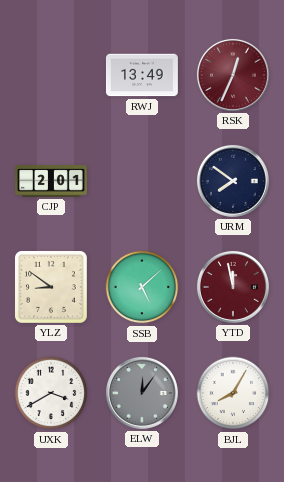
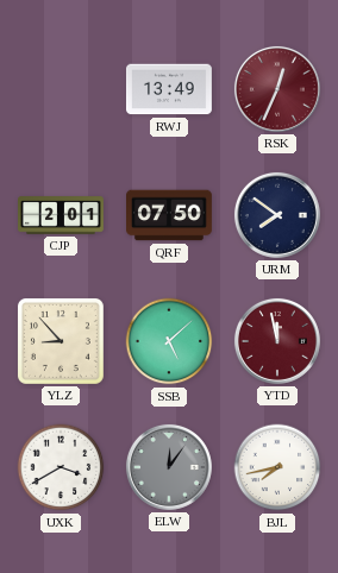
QRF: none -> 07:50
YLZ: 8:51 -> 8:53
BJL: 8:05 -> 7:43
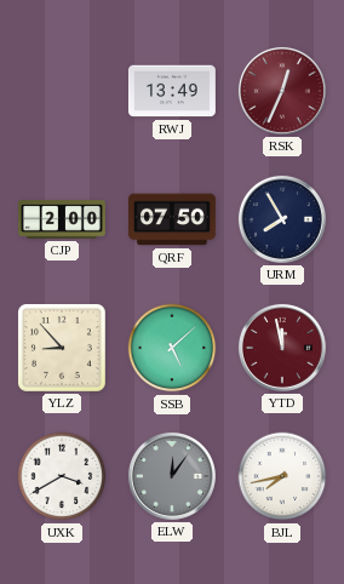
CJP: 2:01 -> 2:00
URM: 7:51 -> 7:55
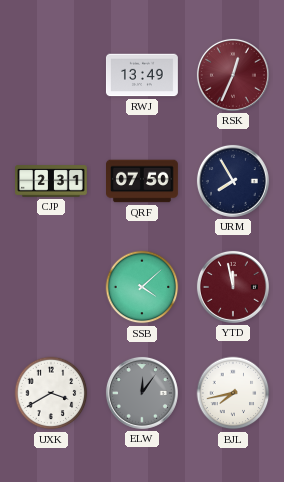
CJP: 2:00 -> 2:31
YLZ: 8:53 -> none
SSB: 5:08 -> 4:08
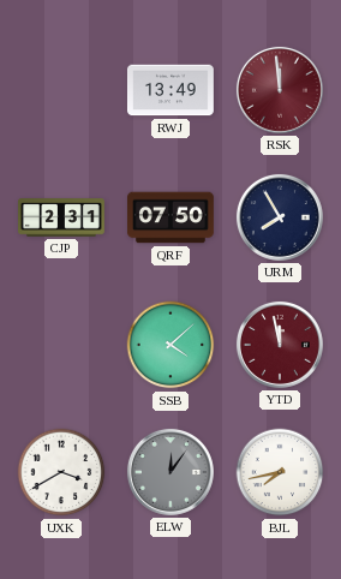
RSK: 12:34 -> 11:59
